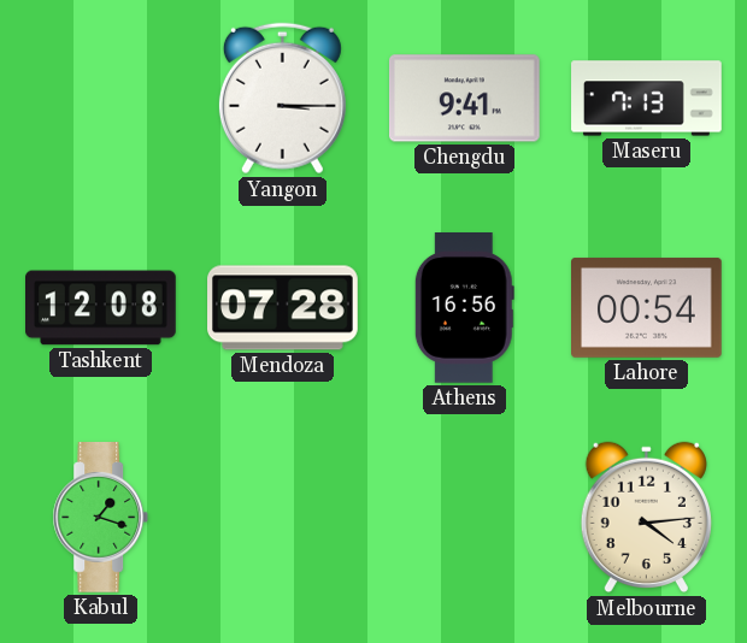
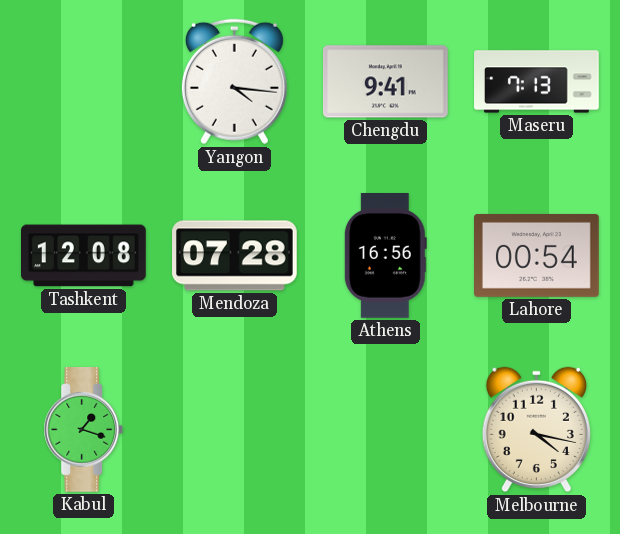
Yangon: 3:15 -> 4:16
Melbourne: 4:14 -> 4:17
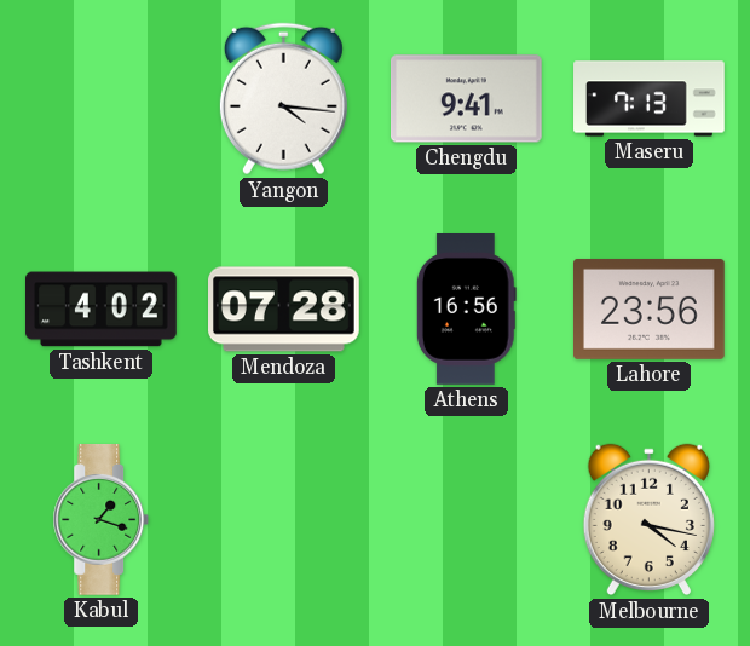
Tashkent: 12:08 -> 4:02
Lahore: 00:54 -> 23:56
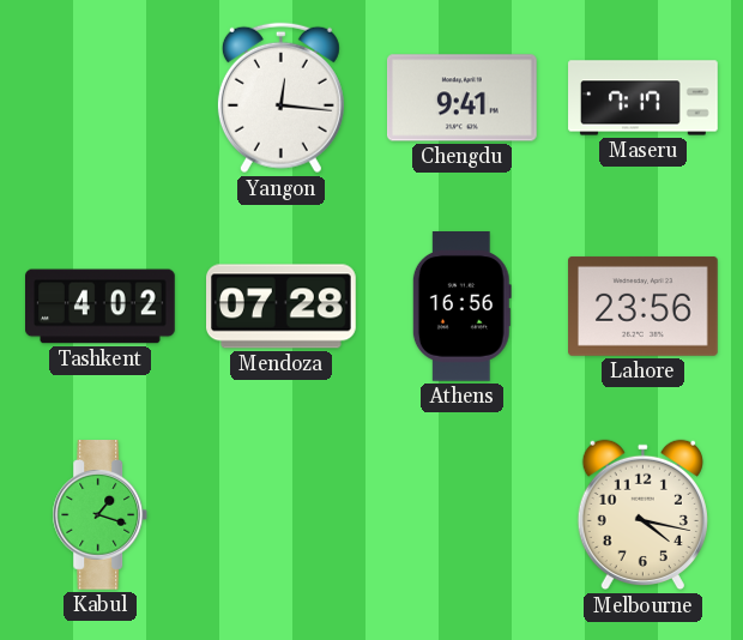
Yangon: 4:16 -> 12:16
Maseru: 7:13 -> 7:17
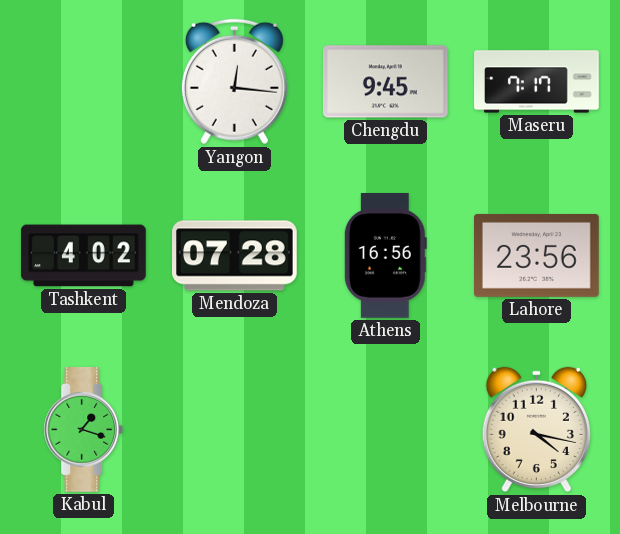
Chengdu: 9:41 -> 9:45
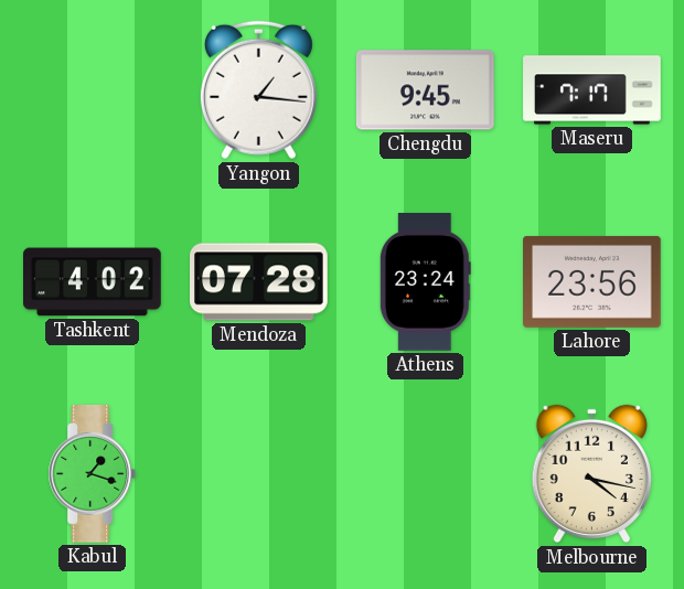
Yangon: 12:16 -> 1:16
Athens: 16:56 -> 23:24
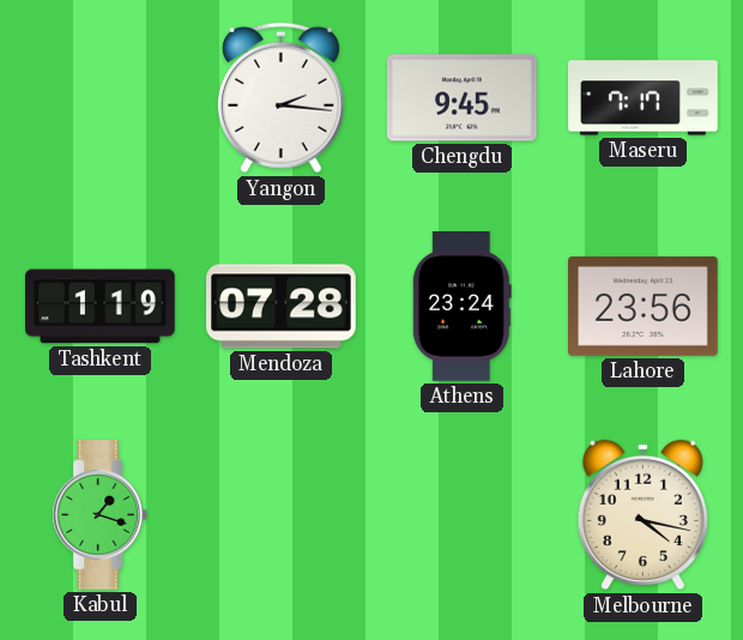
Yangon: 1:16 -> 2:16
Tashkent: 4:02 -> 1:19
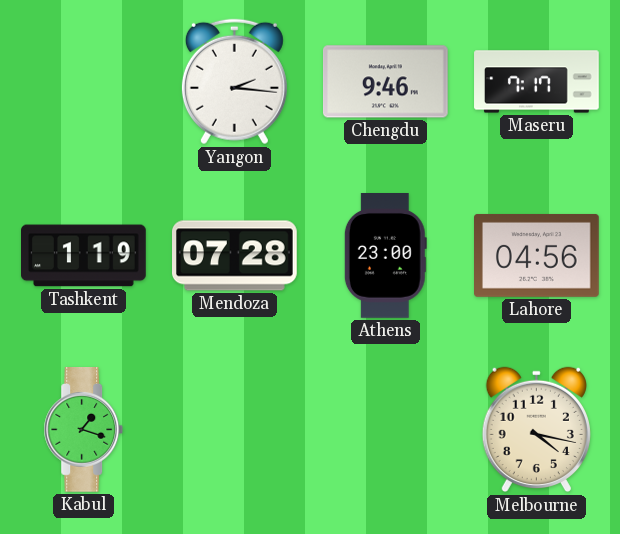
Chengdu: 9:45 -> 9:46
Athens: 23:24 -> 23:00
Lahore: 23:56 -> 04:56
